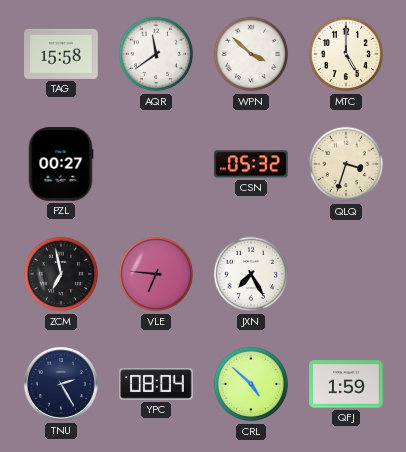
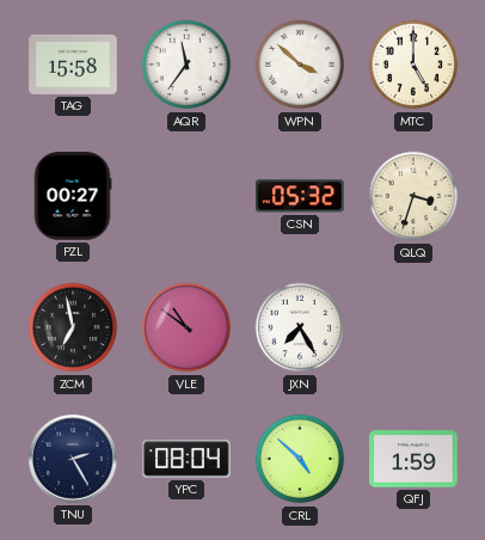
AQR: 11:39 -> 11:36
VLE: 6:46 -> 10:51
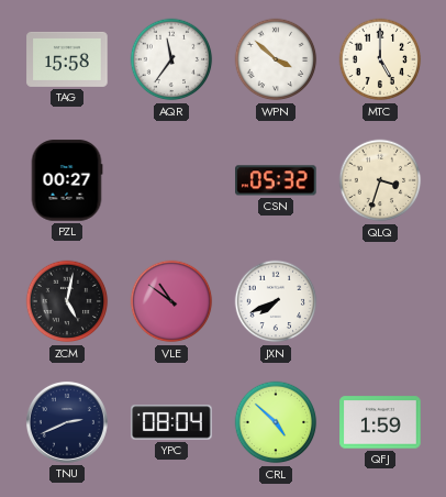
ZCM: 6:58 -> 5:02
JXN: 7:25 -> 7:41
TNU: 2:25 -> 2:41
